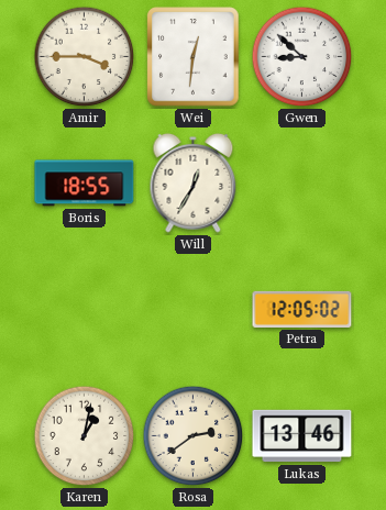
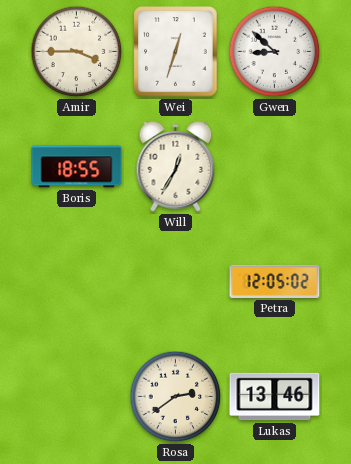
Wei: 12:31 -> 12:33
Karen: 1:02 -> none
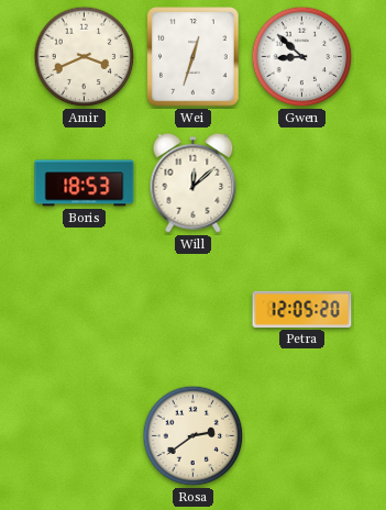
Amir: 3:45 -> 3:41
Boris: 18:55 -> 18:53
Will: 12:35 -> 12:08
Petra: 12:05:02 -> 12:05:20
Lukas: 13:46 -> none
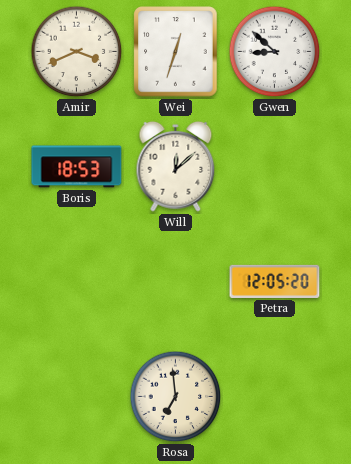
Rosa: 2:39 -> 6:59
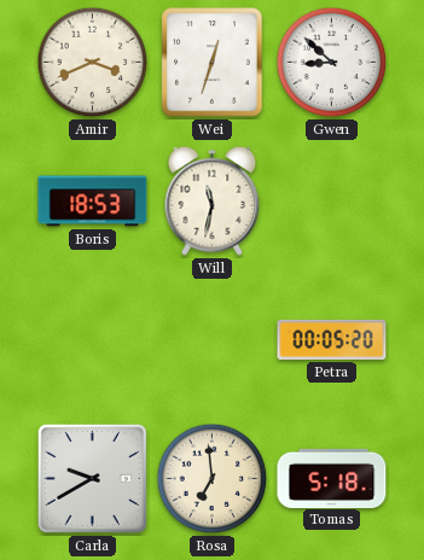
Will: 12:08 -> 11:32
Petra: 12:05 -> 00:05
Carla: none -> 9:40
Tomas: none -> 5:18
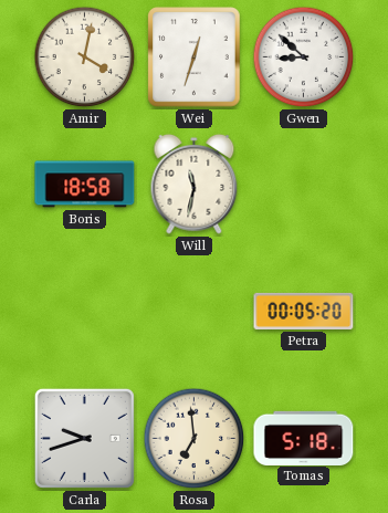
Amir: 3:41 -> 4:02
Boris: 18:53 -> 18:58
Carla: 9:40 -> 9:42
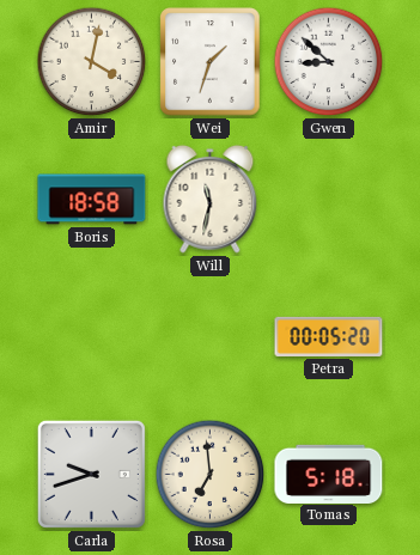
Wei: 12:33 -> 1:33
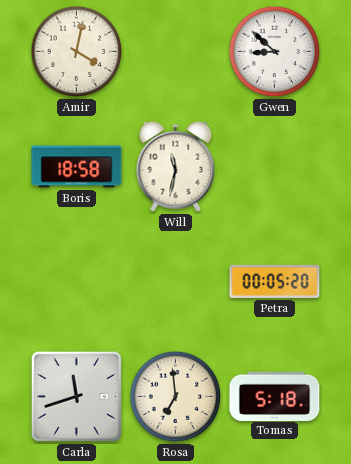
Wei: 1:33 -> none
Carla: 9:42 -> 11:42
